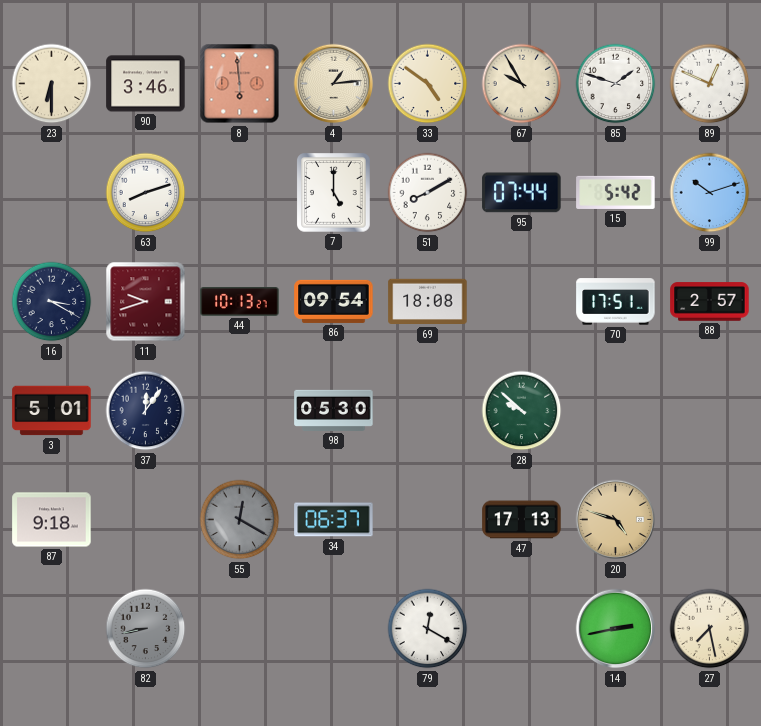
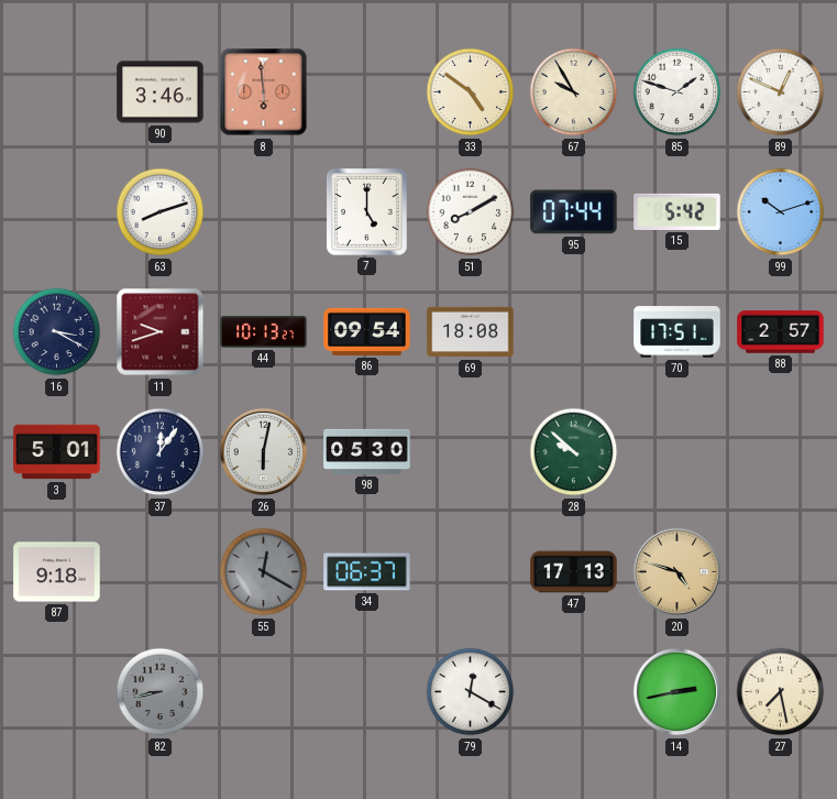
23: 6:30 -> none
4: 1:14 -> none
26: none -> 6:02
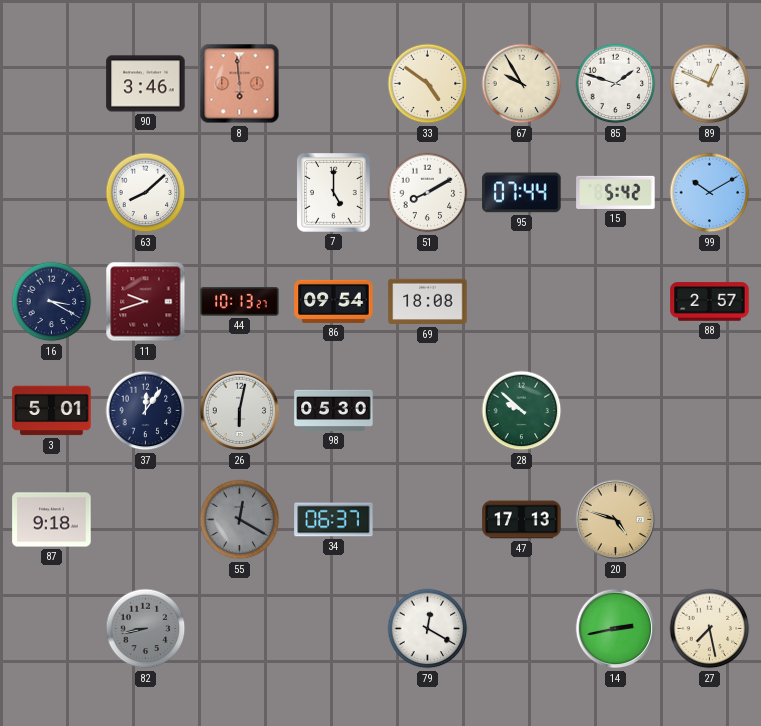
63: 8:12 -> 8:08
99: 10:12 -> 10:10
70: 17:51 -> none
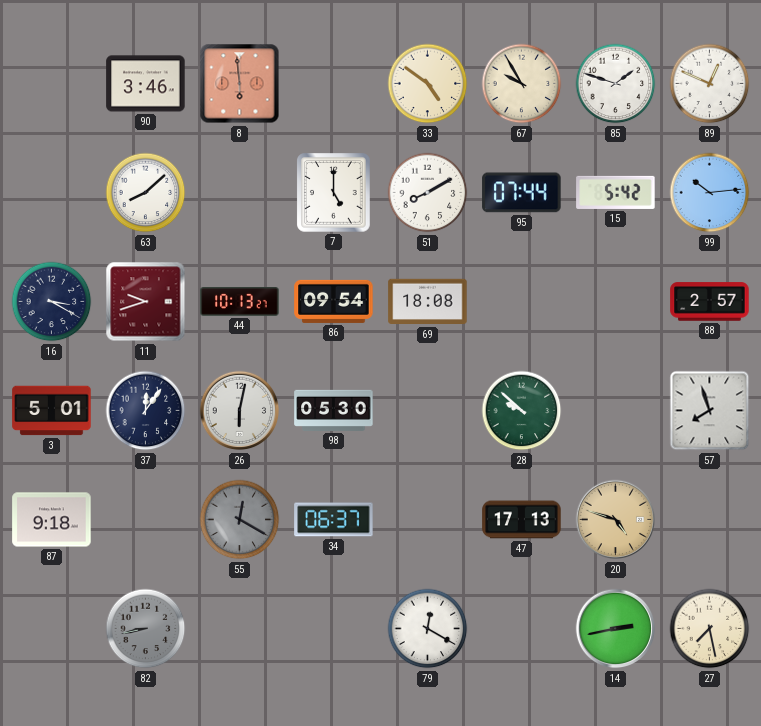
99: 10:10 -> 10:14
57: none -> 7:57
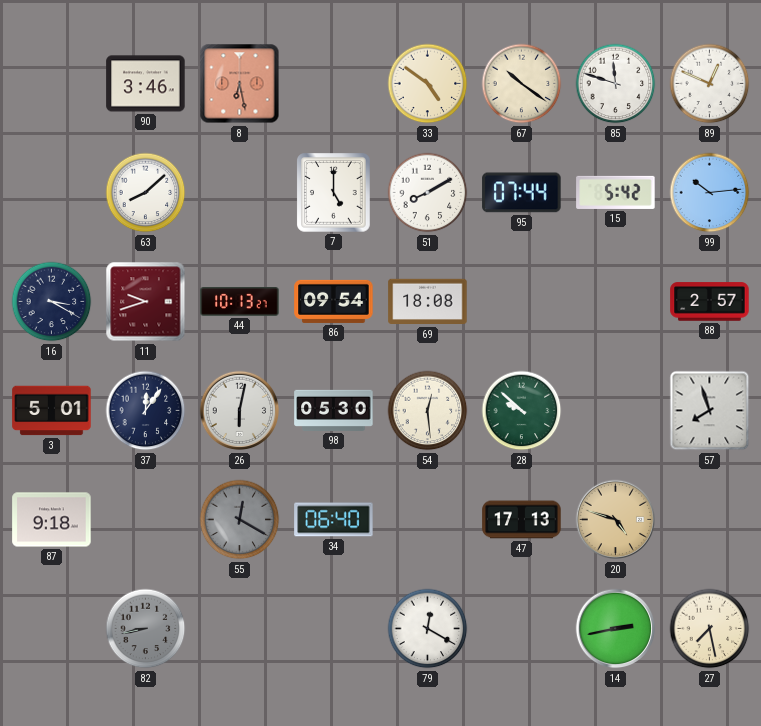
8: 5:59 -> 6:28
67: 9:55 -> 10:21
85: 1:48 -> 11:48
54: none -> 12:29
34: 06:37 -> 06:40
